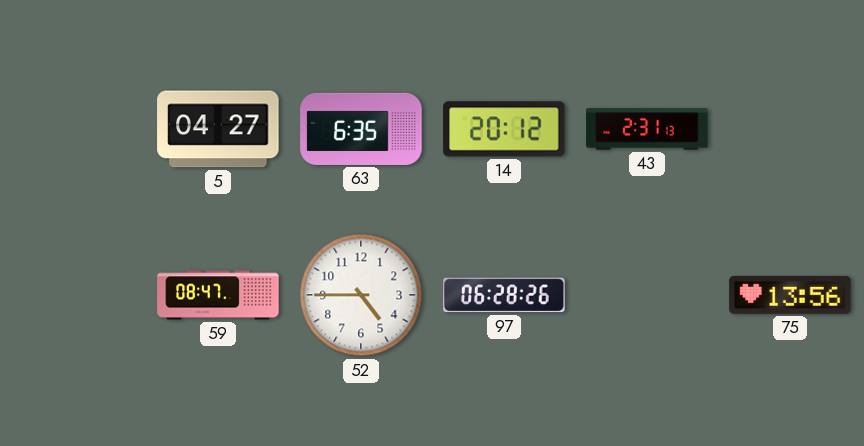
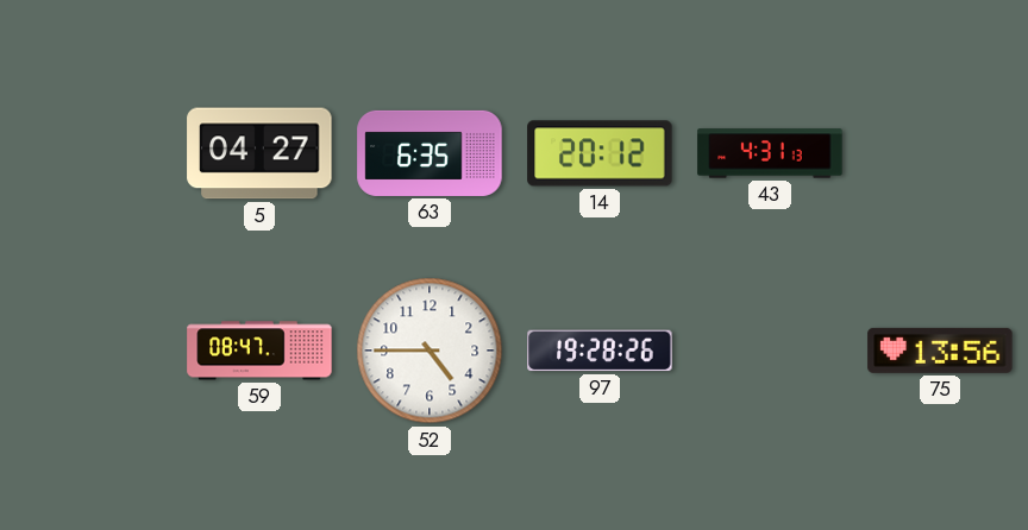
43: 2:31 -> 4:31
97: 06:28 -> 19:28
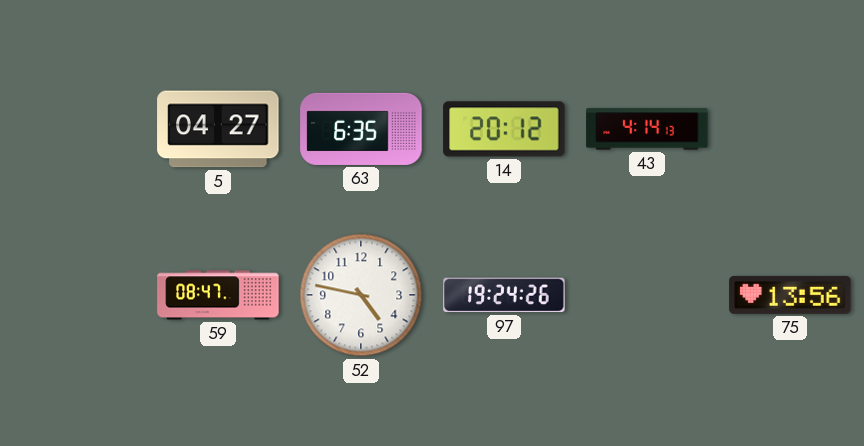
43: 4:31 -> 4:14
52: 4:45 -> 4:47
97: 19:28 -> 19:24
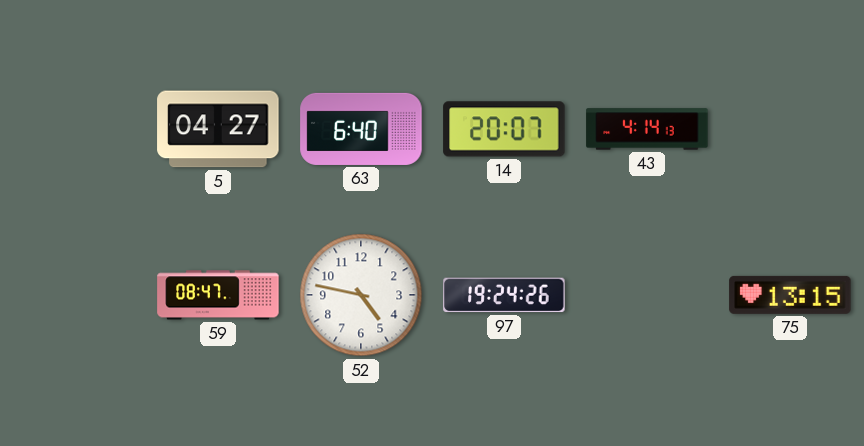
63: 6:35 -> 6:40
14: 20:12 -> 20:07
75: 13:56 -> 13:15
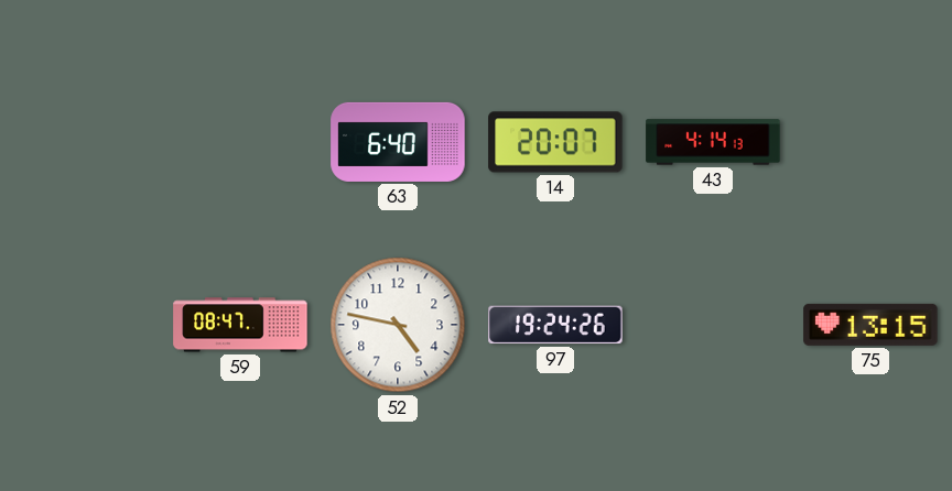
5: 04:27 -> none
